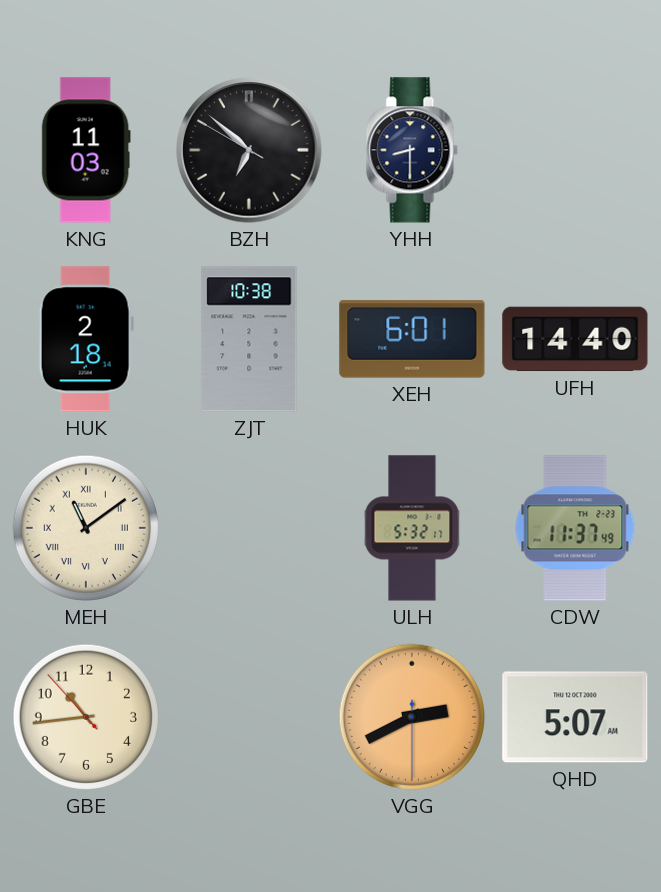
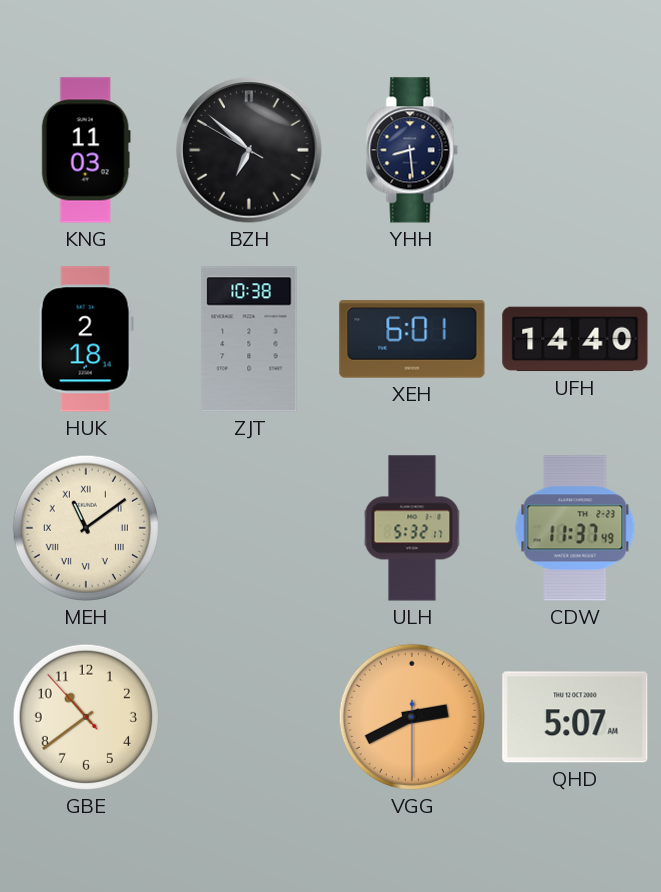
YHH: 8:30 -> 8:29
GBE: 10:43 -> 10:38
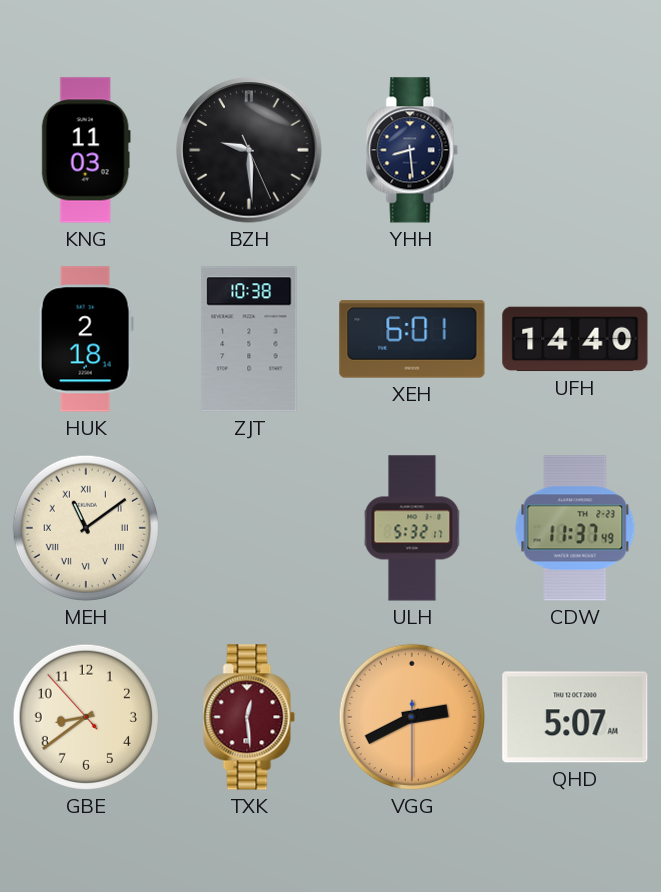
BZH: 6:51 -> 9:29
GBE: 10:38 -> 8:38
TXK: none -> 12:29
